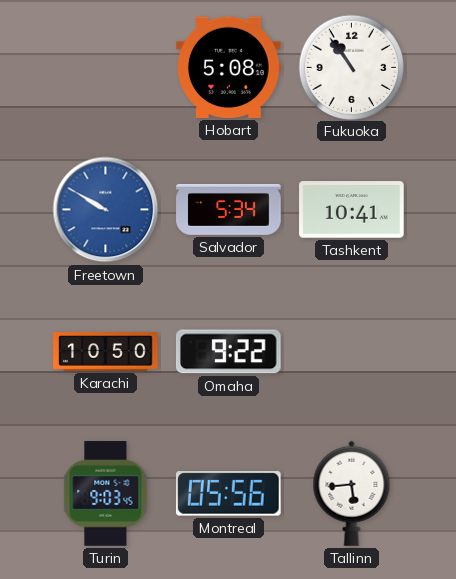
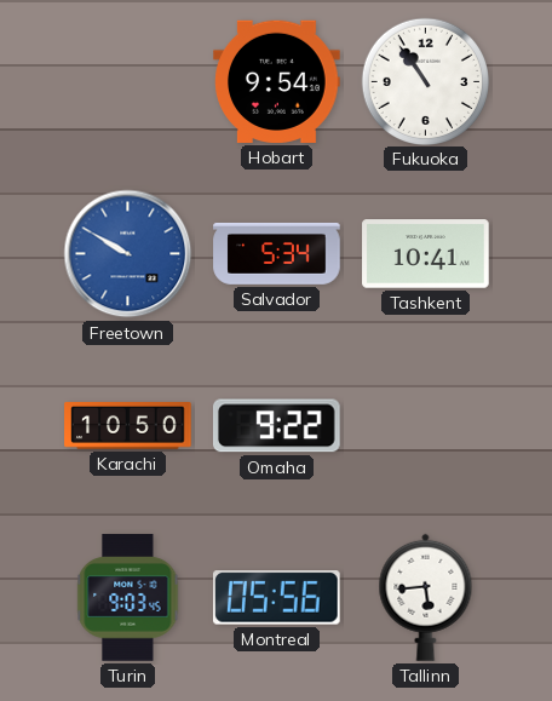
Hobart: 5:08 -> 9:54
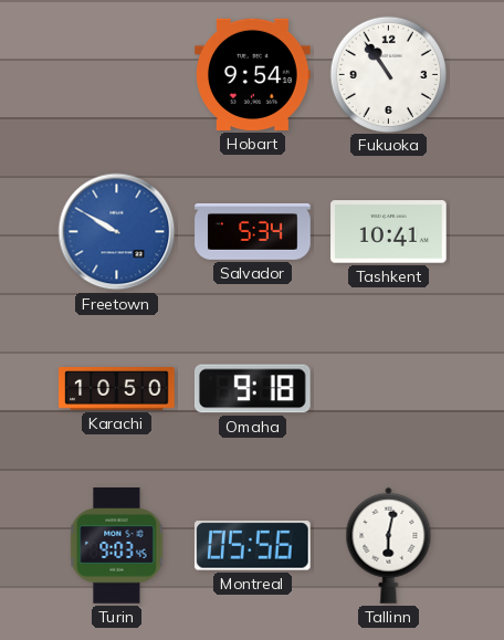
Omaha: 9:22 -> 9:18
Tallinn: 5:44 -> 6:02
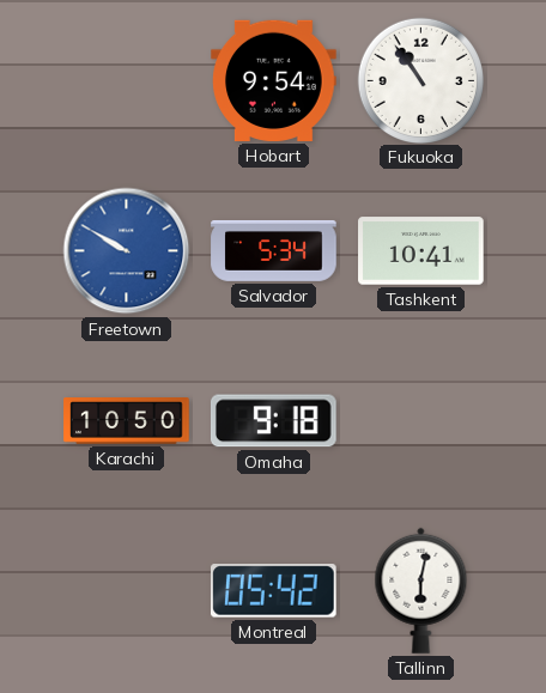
Turin: 9:03 -> none
Montreal: 05:56 -> 05:42
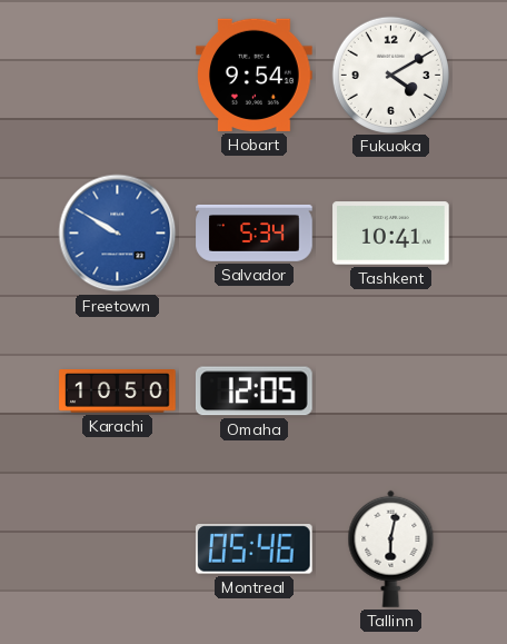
Fukuoka: 10:54 -> 4:10
Omaha: 9:18 -> 12:05
Montreal: 05:42 -> 05:46
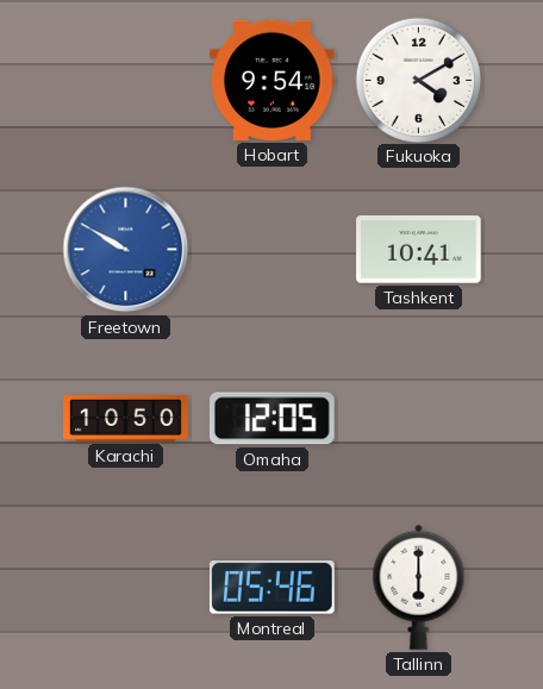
Salvador: 5:34 -> none
Tallinn: 6:02 -> 6:00
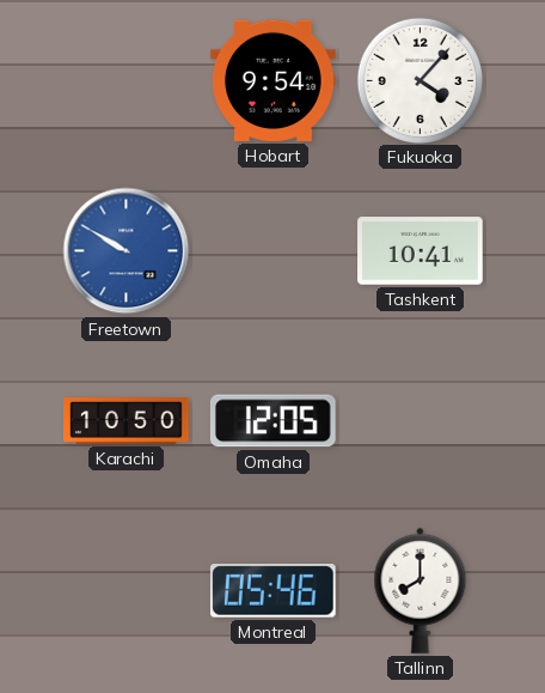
Fukuoka: 4:10 -> 4:07
Tallinn: 6:00 -> 8:00
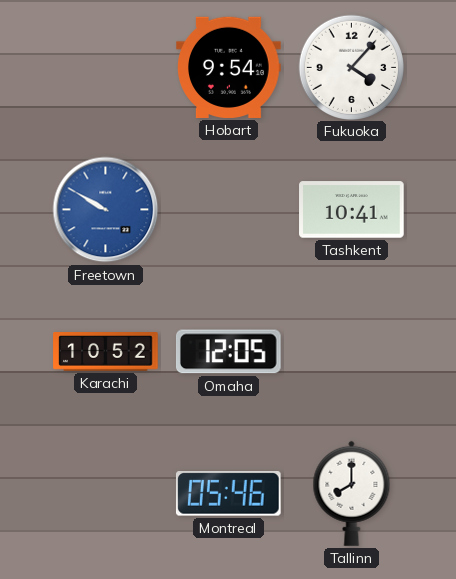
Karachi: 10:50 -> 10:52
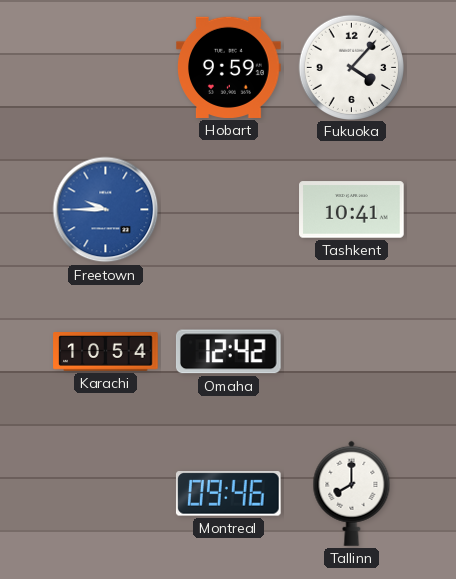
Hobart: 9:54 -> 9:59
Freetown: 9:50 -> 9:45
Karachi: 10:52 -> 10:54
Omaha: 12:05 -> 12:42
Montreal: 05:46 -> 09:46
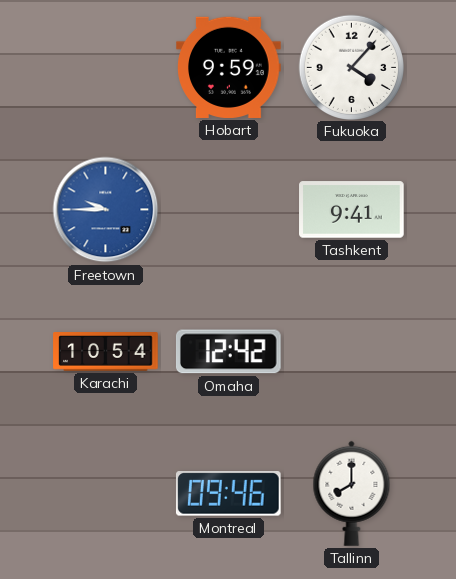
Tashkent: 10:41 -> 9:41
